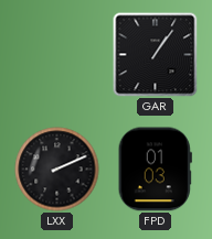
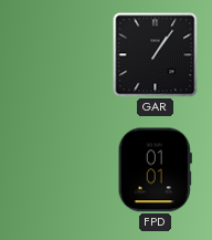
LXX: 2:11 -> none
FPD: 01:03 -> 01:01
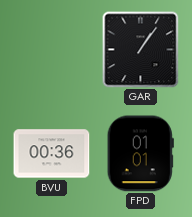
BVU: none -> 00:36
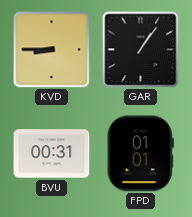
KVD: none -> 8:45
BVU: 00:36 -> 00:31
